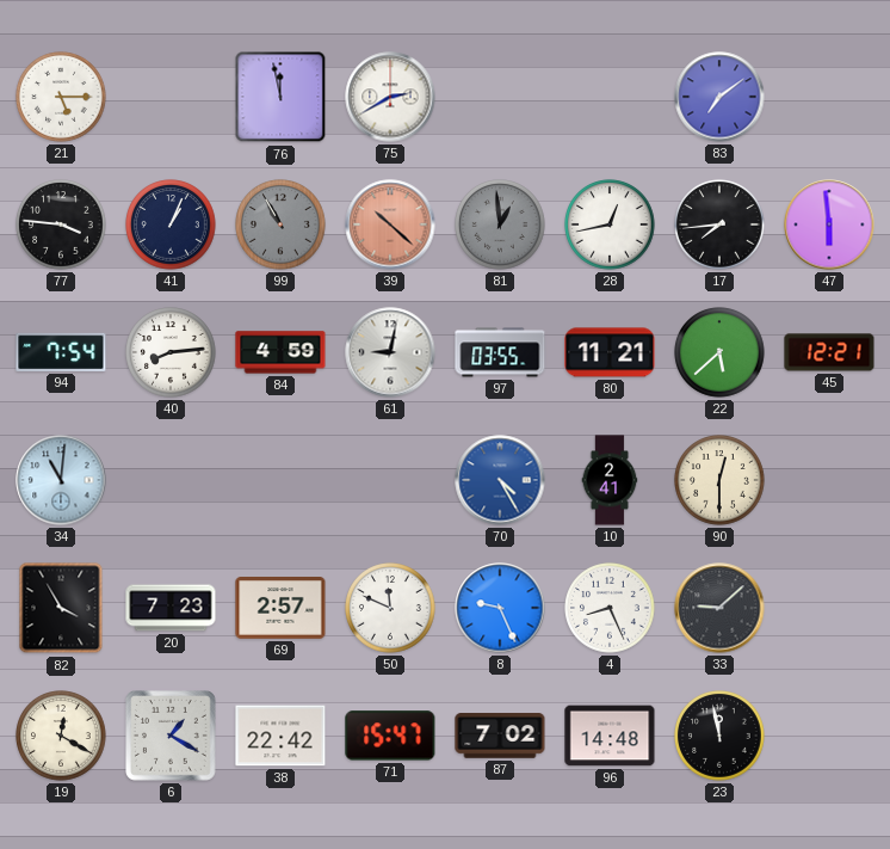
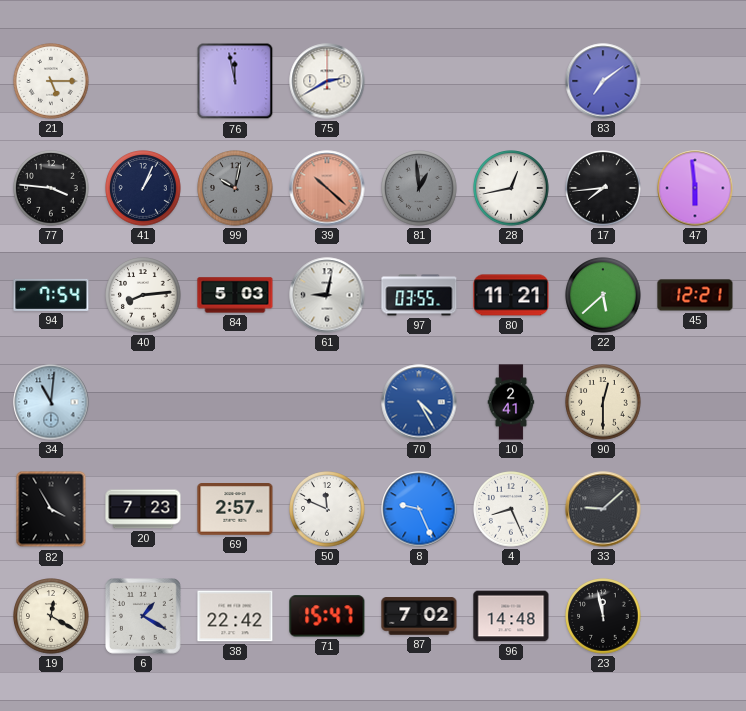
99: 10:55 -> 10:02
84: 4:59 -> 5:03
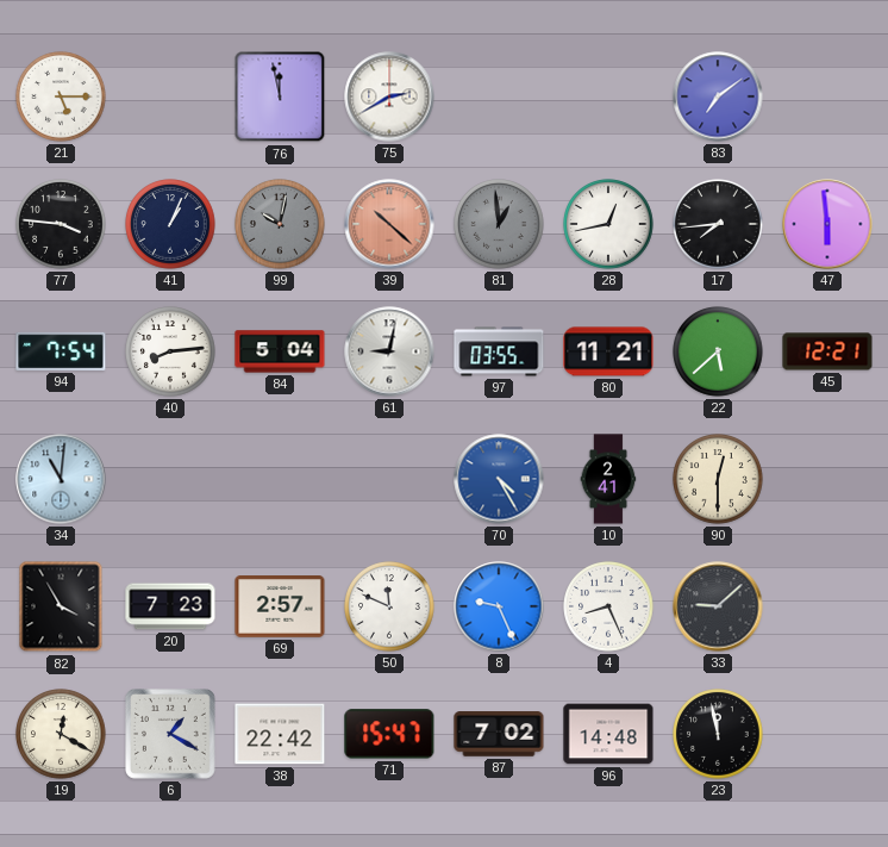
84: 5:03 -> 5:04
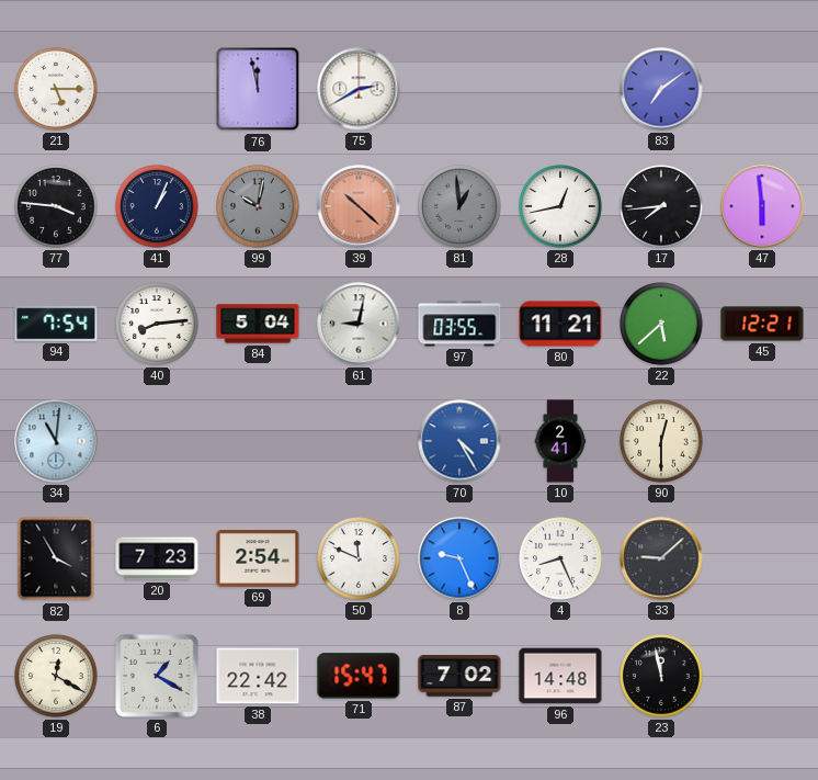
69: 2:57 -> 2:54
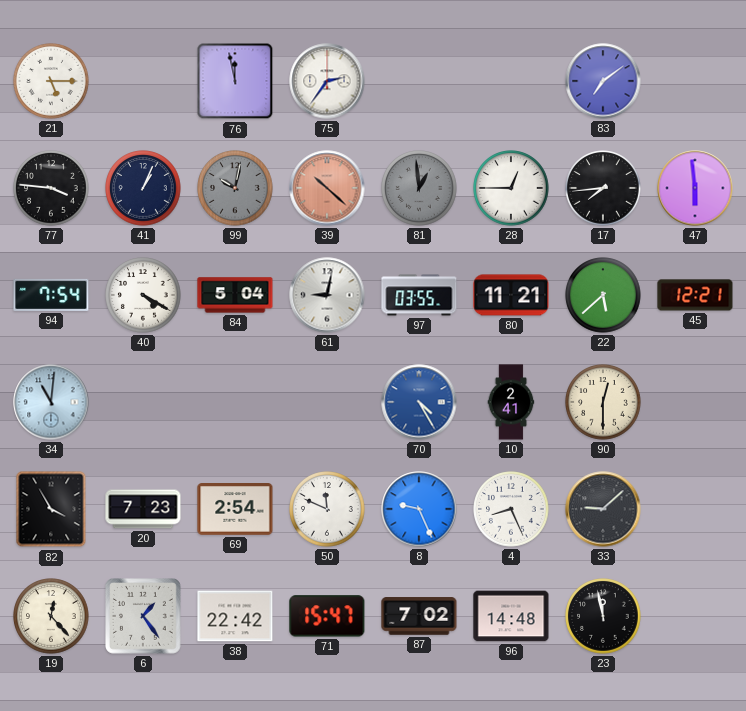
75: 2:40 -> 2:36
28: 12:43 -> 12:45
40: 8:14 -> 4:20
19: 12:20 -> 12:23
6: 1:20 -> 1:24
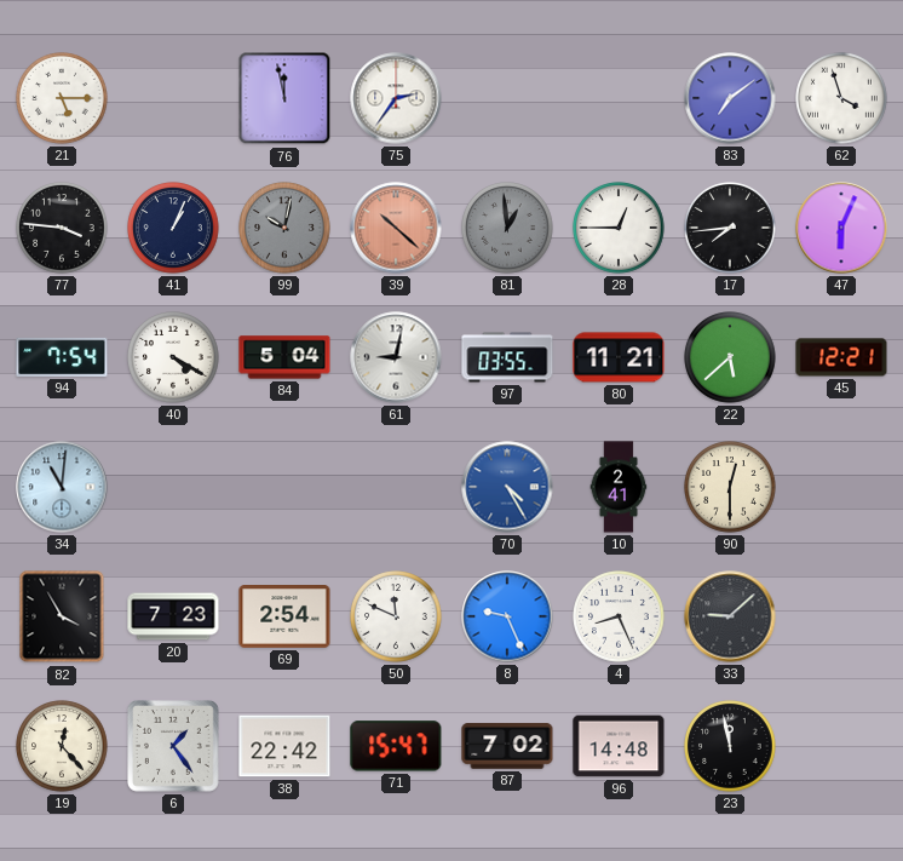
62: none -> 3:57
47: 5:59 -> 6:04
